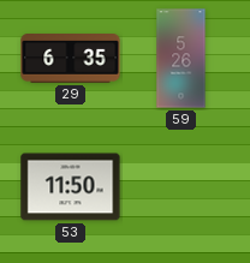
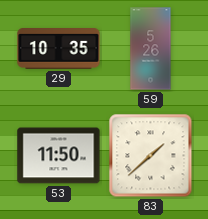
29: 6:35 -> 10:35
83: none -> 1:38
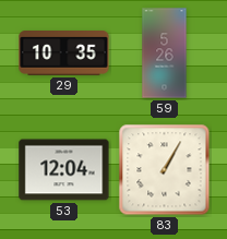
53: 11:50 -> 12:04
83: 1:38 -> 1:05
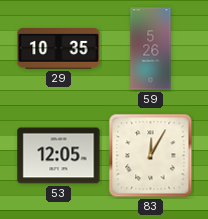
53: 12:04 -> 12:05
83: 1:05 -> 12:05
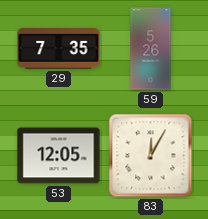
29: 10:35 -> 7:35
